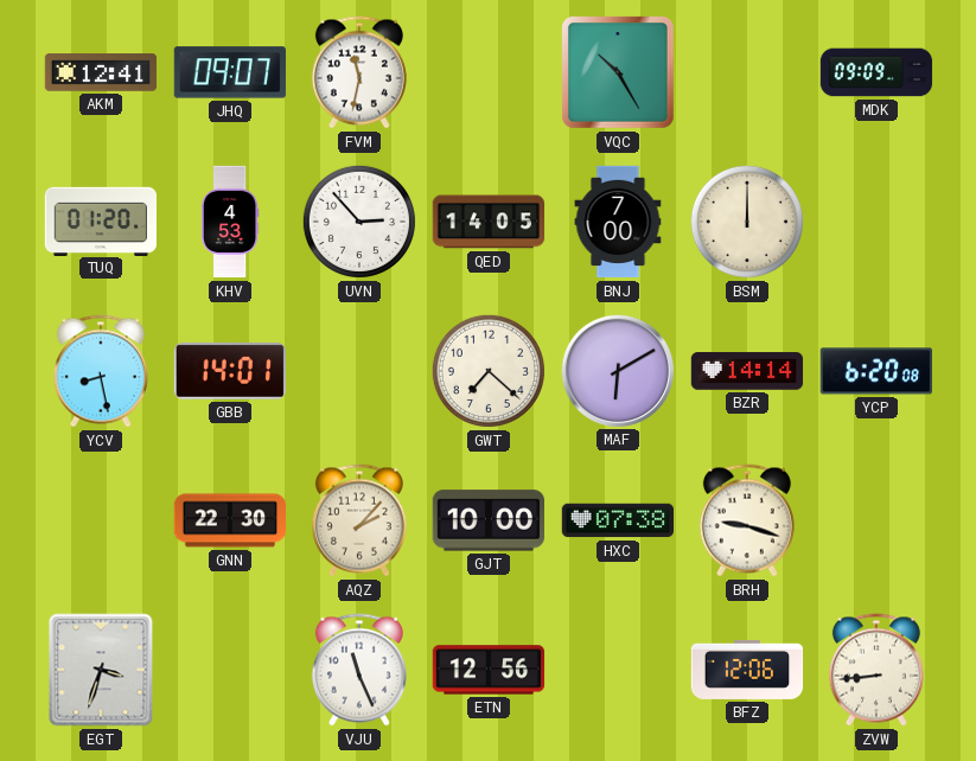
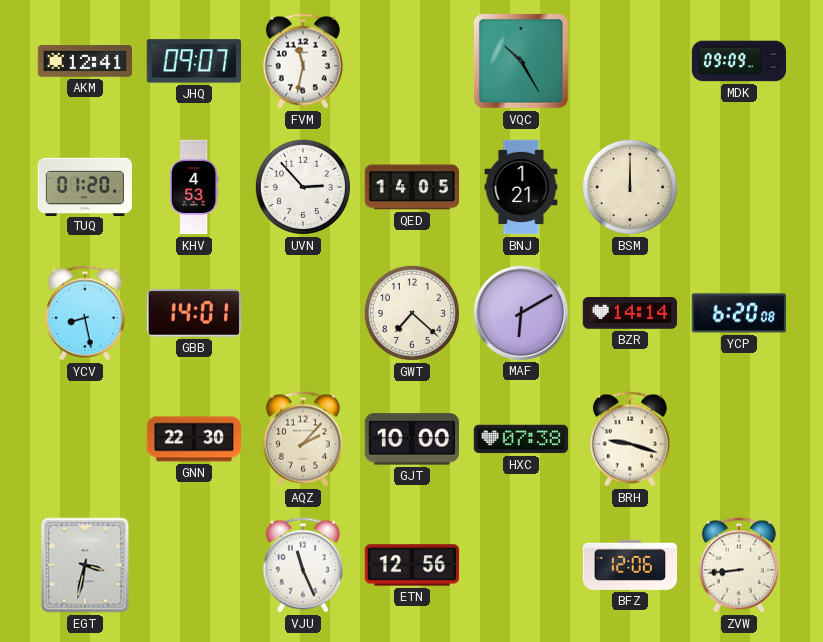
BNJ: 7:00 -> 1:21
EGT: 3:33 -> 3:32
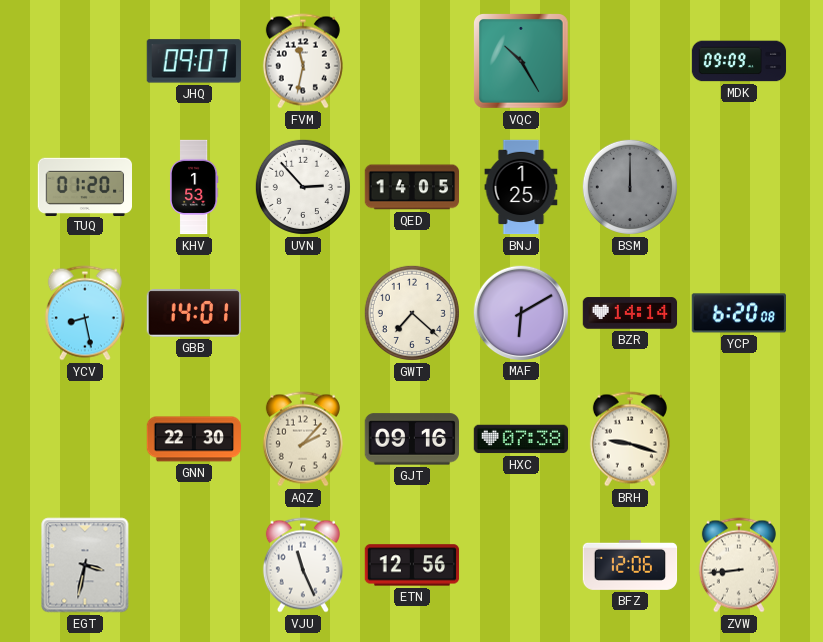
AKM: 12:41 -> none
KHV: 4:53 -> 1:53
BNJ: 1:21 -> 1:25
BSM dial: cream -> grey
GJT: 10:00 -> 09:16
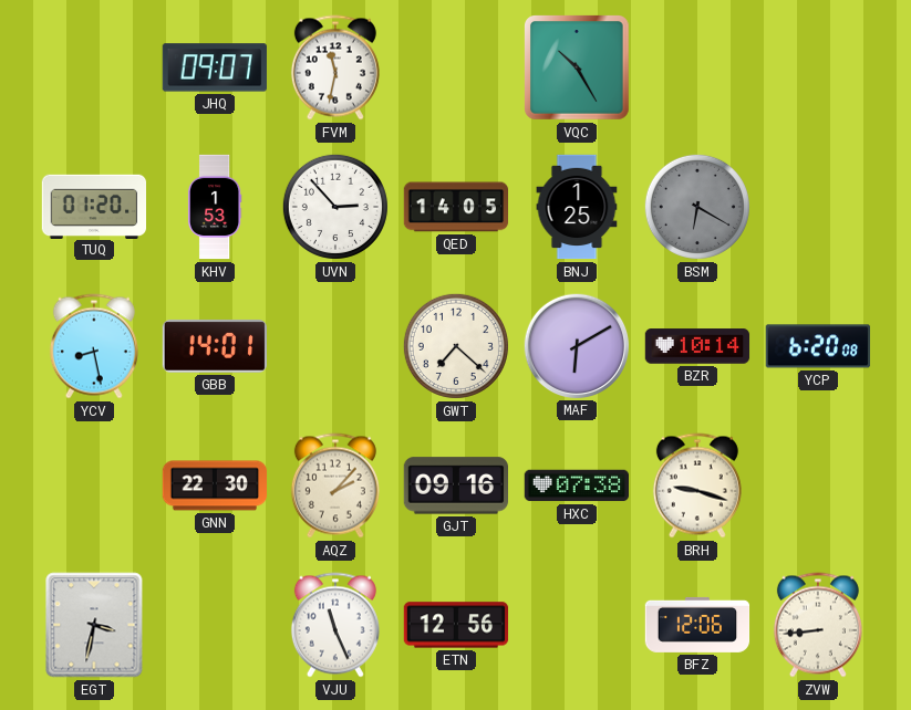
MDK: 09:09 -> none
BSM: 12:00 -> 6:20
BZR: 14:14 -> 10:14
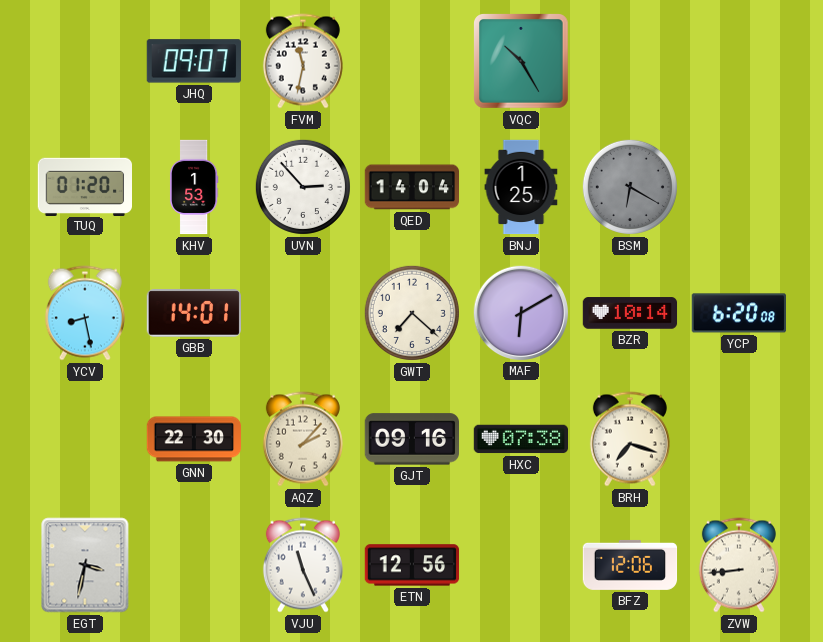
QED: 14:05 -> 14:04
BRH: 9:18 -> 7:18
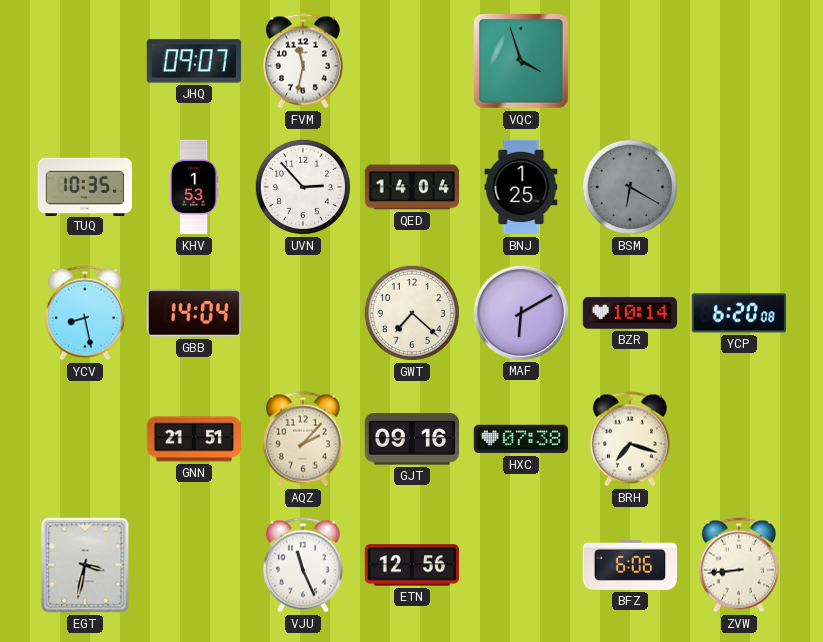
VQC: 10:25 -> 3:57
TUQ: 01:20 -> 10:35
GBB: 14:01 -> 14:04
GNN: 22:30 -> 21:51
BFZ: 12:06 -> 6:06
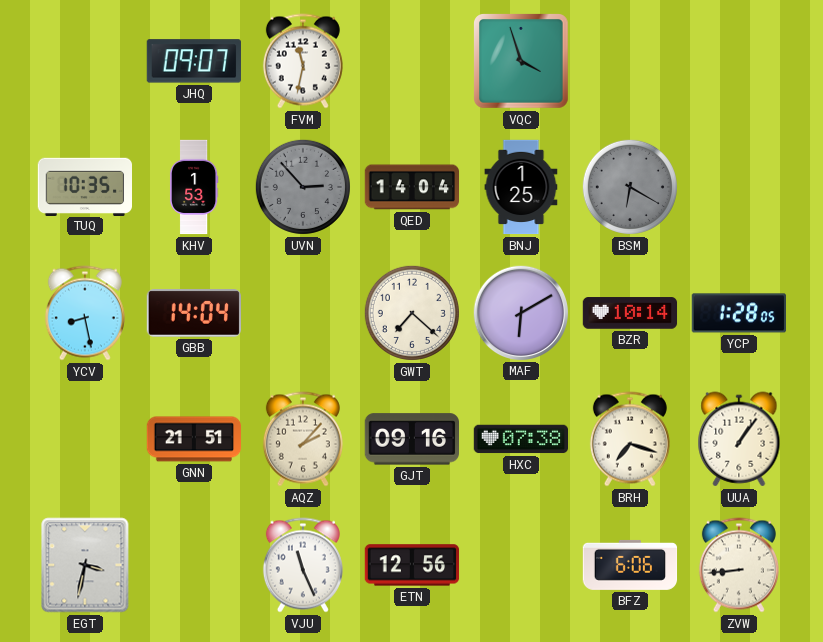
UVN dial: white -> grey
YCP: 6:20 -> 1:28
UUA: none -> 1:06
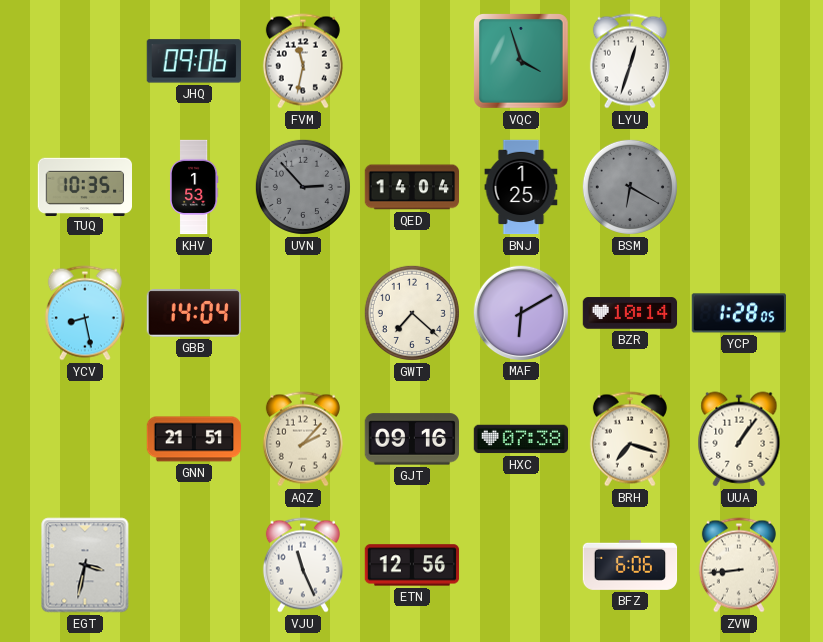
JHQ: 09:07 -> 09:06
LYU: none -> 12:33
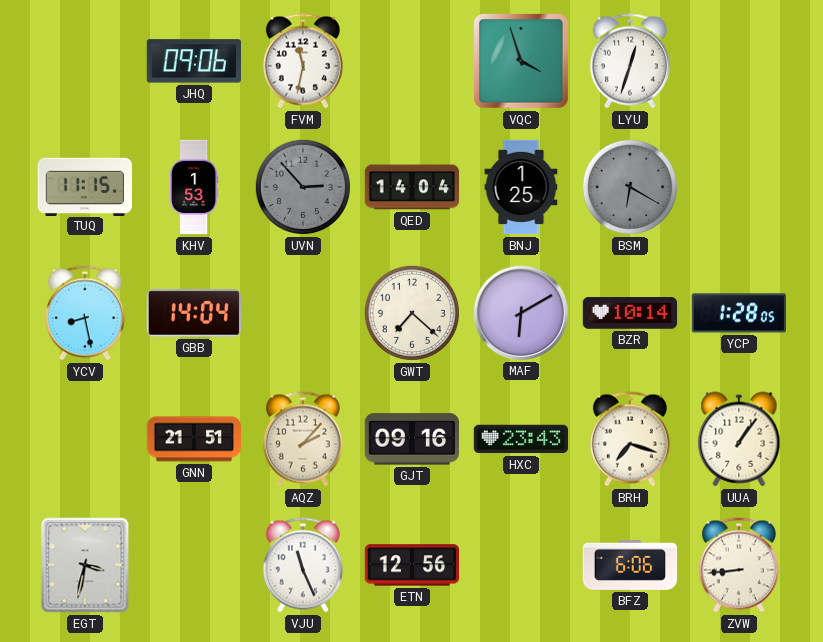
TUQ: 10:35 -> 11:15
HXC: 07:38 -> 23:43
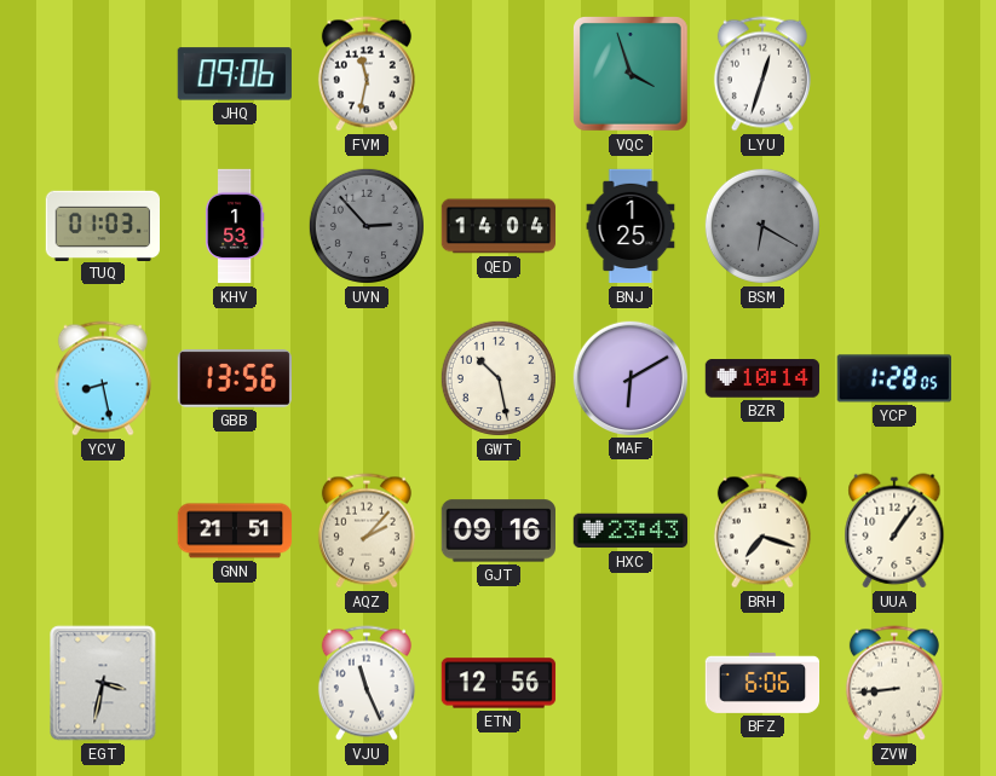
TUQ: 11:15 -> 01:03
GBB: 14:04 -> 13:56
GWT: 7:22 -> 10:28
